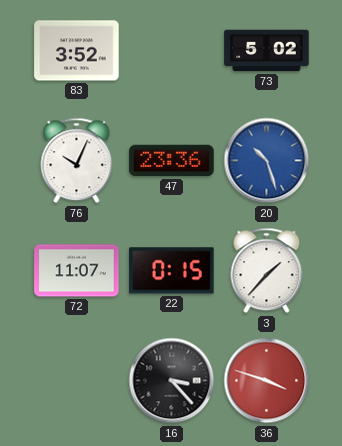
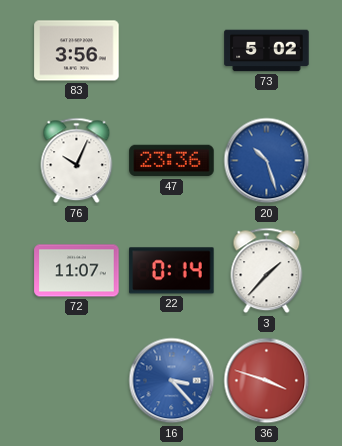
83: 3:52 -> 3:56
22: 0:15 -> 0:14
16 dial: black -> blue
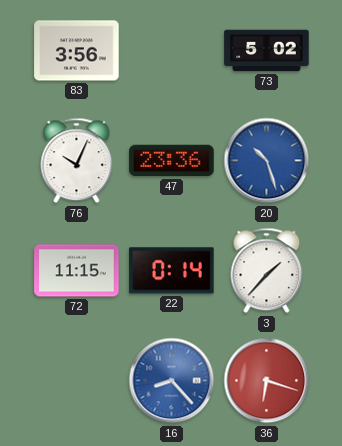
72: 11:07 -> 11:15
16: 3:23 -> 8:23
36: 3:48 -> 6:18
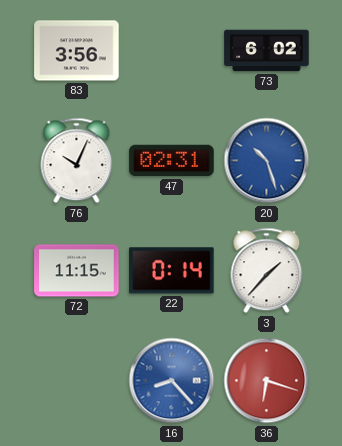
73: 5:02 -> 6:02
47: 23:36 -> 02:31
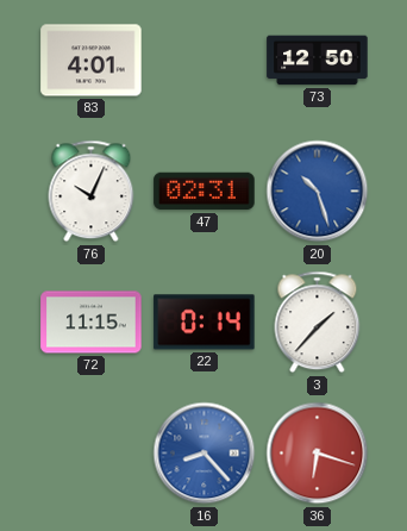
83: 3:56 -> 4:01
73: 6:02 -> 12:50
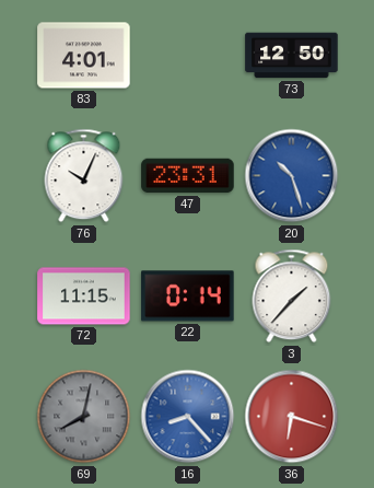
47: 02:31 -> 23:31
69: none -> 8:02
